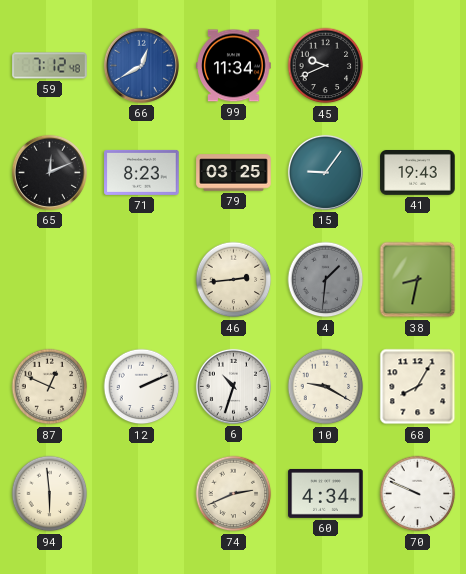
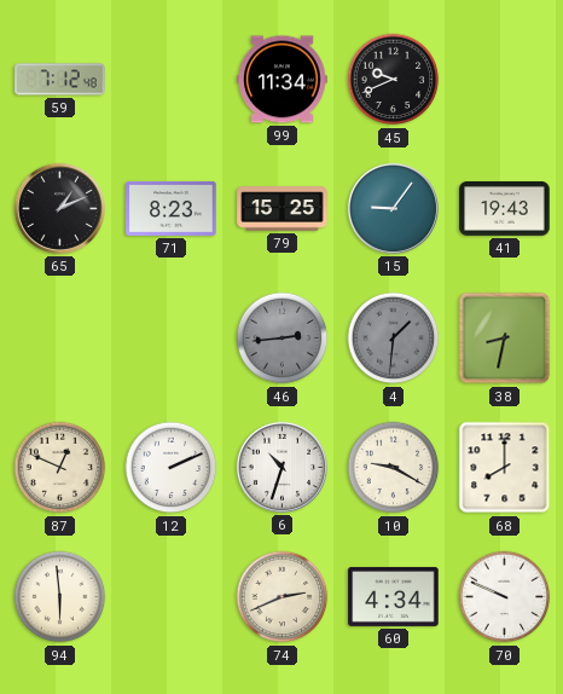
66: 12:40 -> none
65: 12:11 -> 1:11
79: 03:25 -> 15:25
46 dial: cream -> grey
68: 8:05 -> 8:00
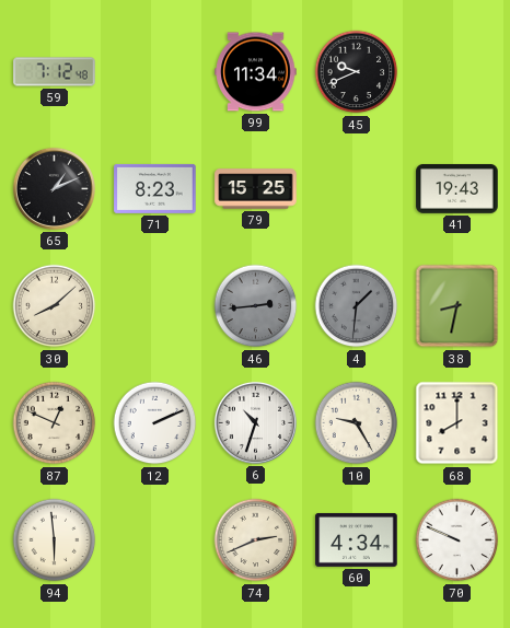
15: 9:06 -> none
30: none -> 8:08
10: 9:20 -> 9:25
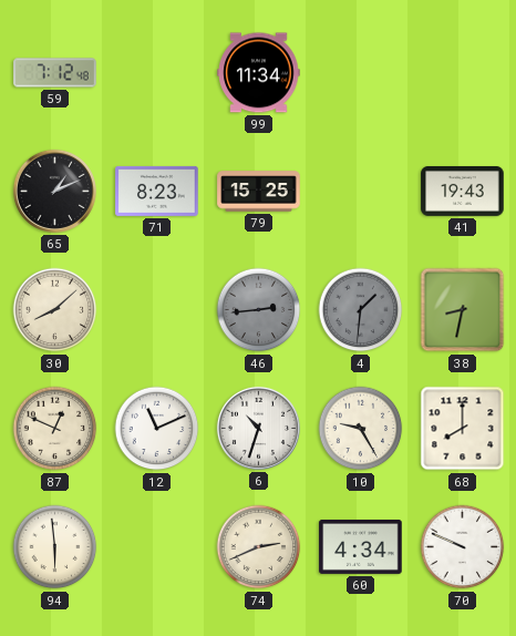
45: 9:41 -> none
12: 2:11 -> 11:11
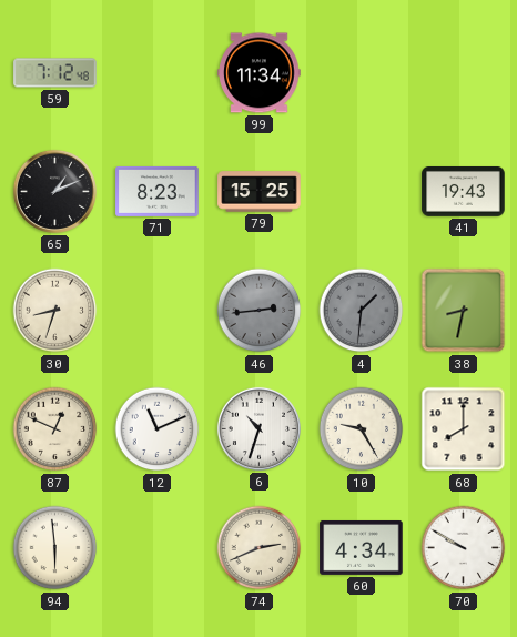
30: 8:08 -> 8:33
70: 9:49 -> 9:50
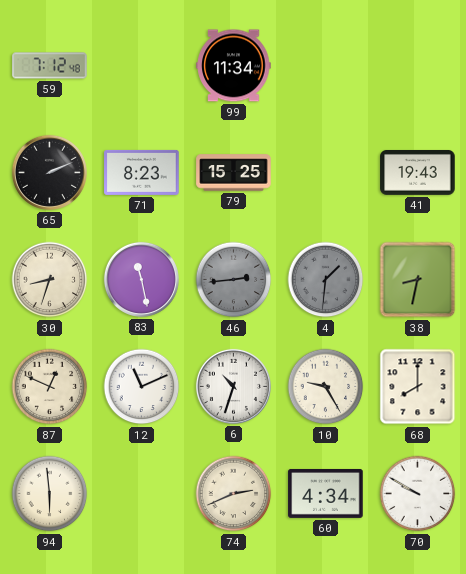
65: 1:11 -> 2:11
83: none -> 11:28
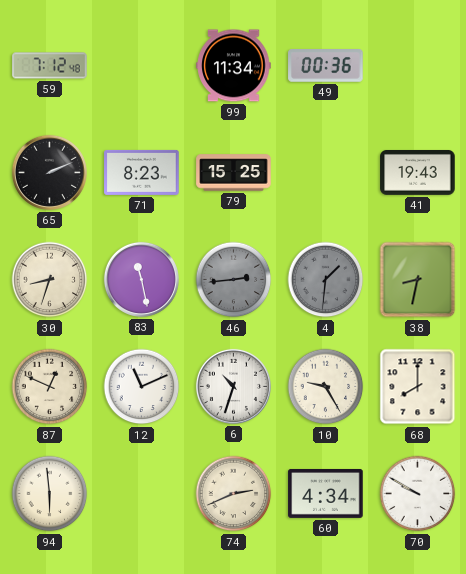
49: none -> 00:36
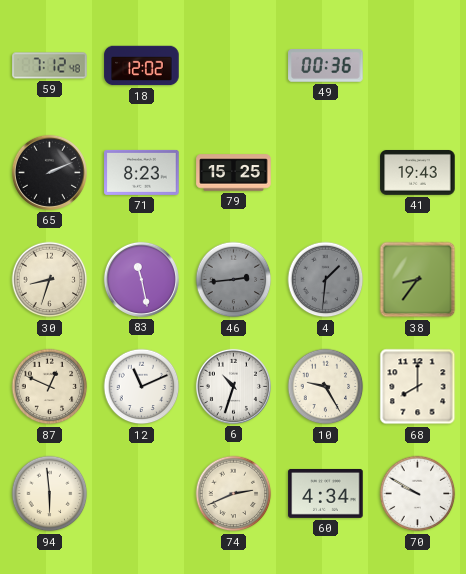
18: none -> 12:02
99: 11:34 -> none
38: 8:32 -> 8:36
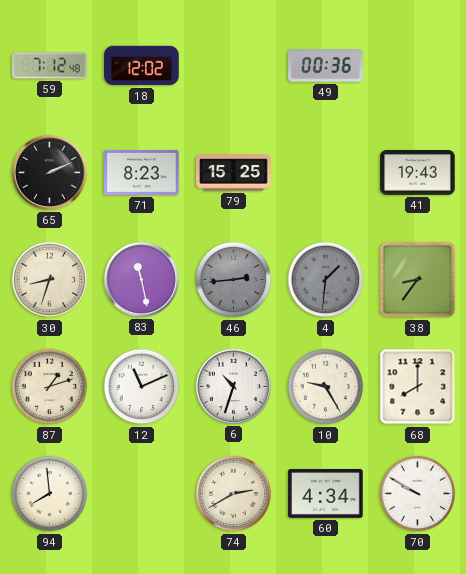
87: 12:49 -> 1:12
94: 5:59 -> 7:59
74: 2:41 -> 2:40
